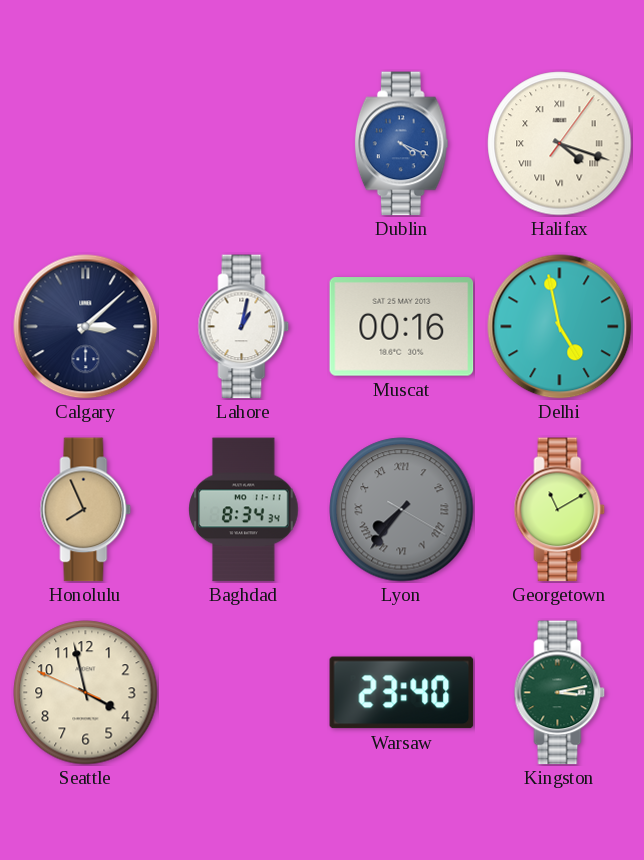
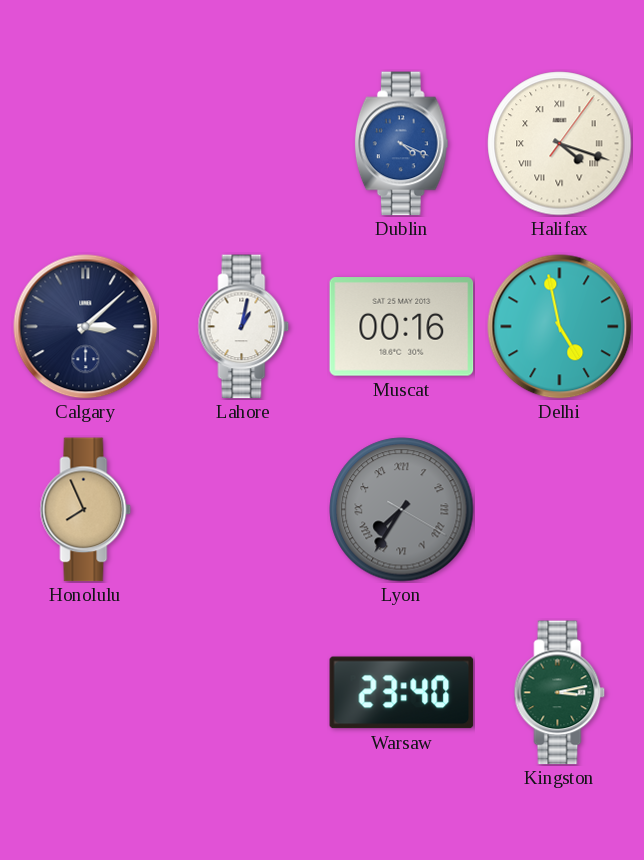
Baghdad: 8:34 -> none
Lyon: 7:36 -> 7:35
Georgetown: 11:10 -> none
Seattle: 3:57 -> none
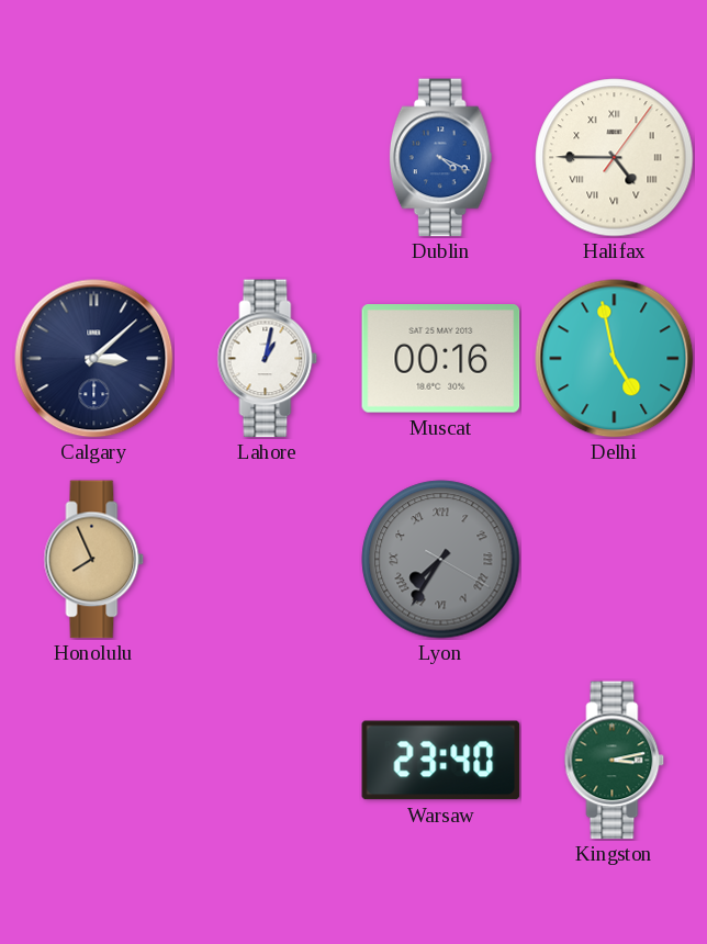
Halifax: 4:18 -> 4:45
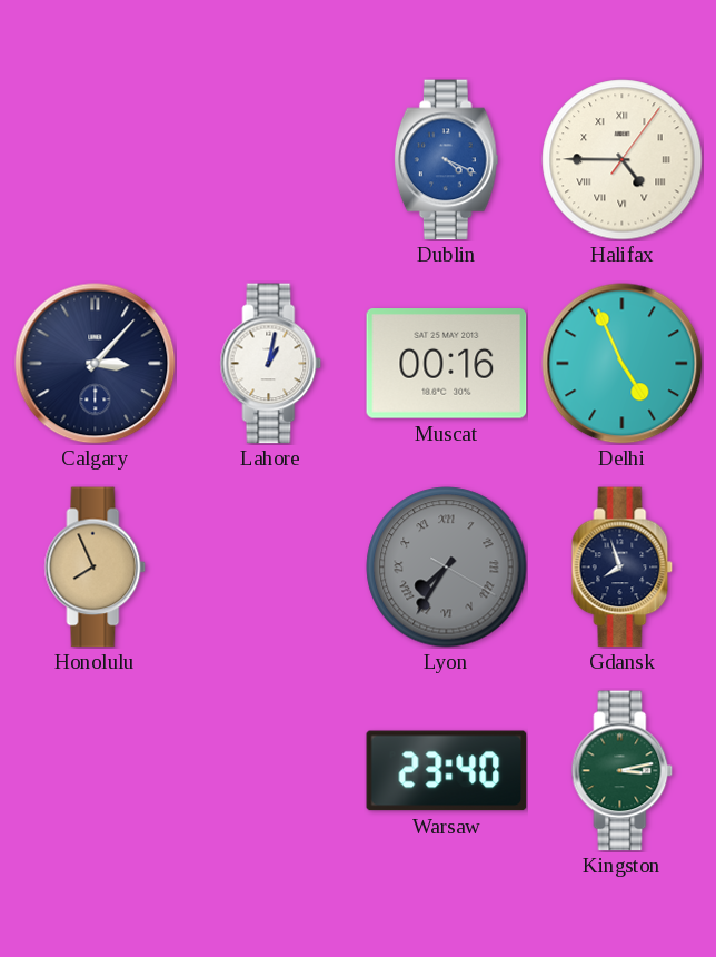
Calgary: 3:08 -> 3:07
Delhi: 4:58 -> 4:56
Gdansk: none -> 7:57
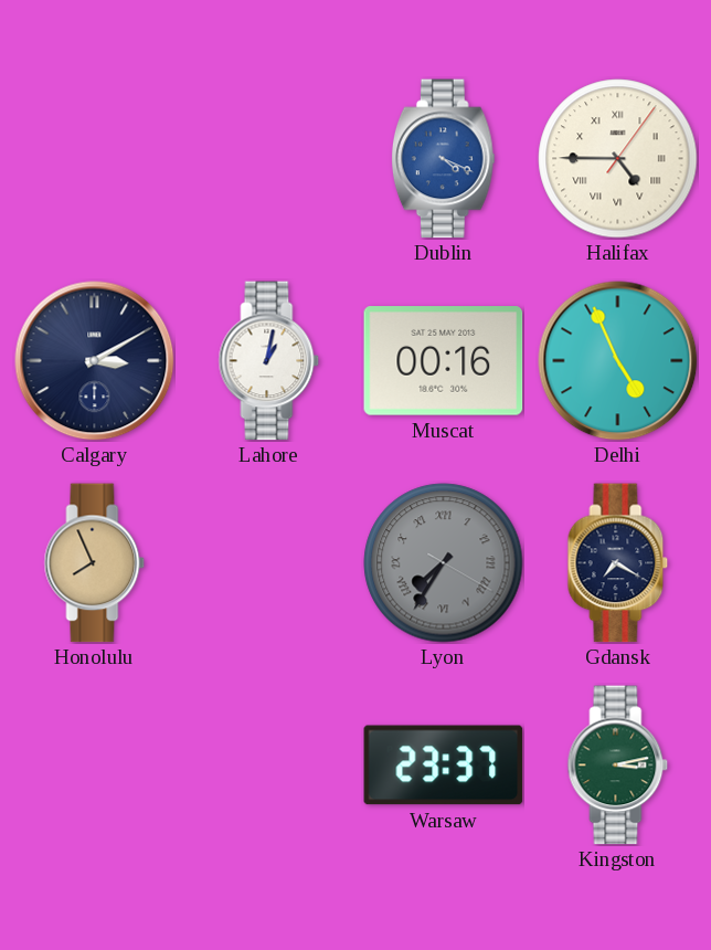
Calgary: 3:07 -> 3:10
Gdansk: 7:57 -> 7:20
Warsaw: 23:40 -> 23:37
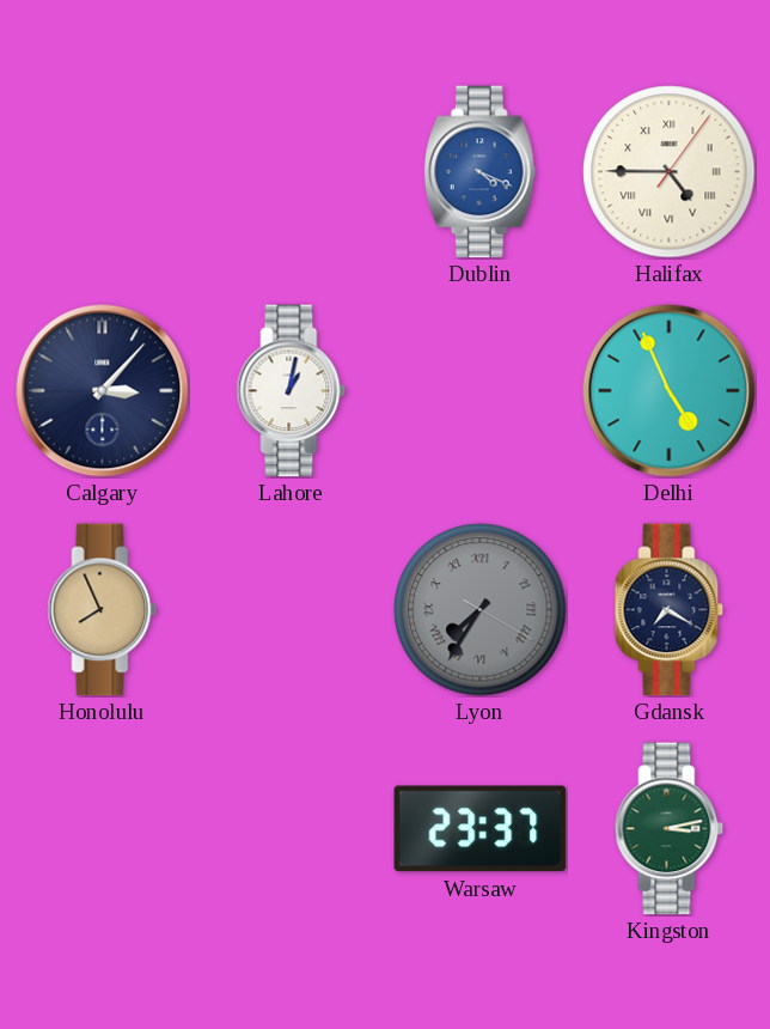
Calgary: 3:10 -> 3:07
Muscat: 00:16 -> none
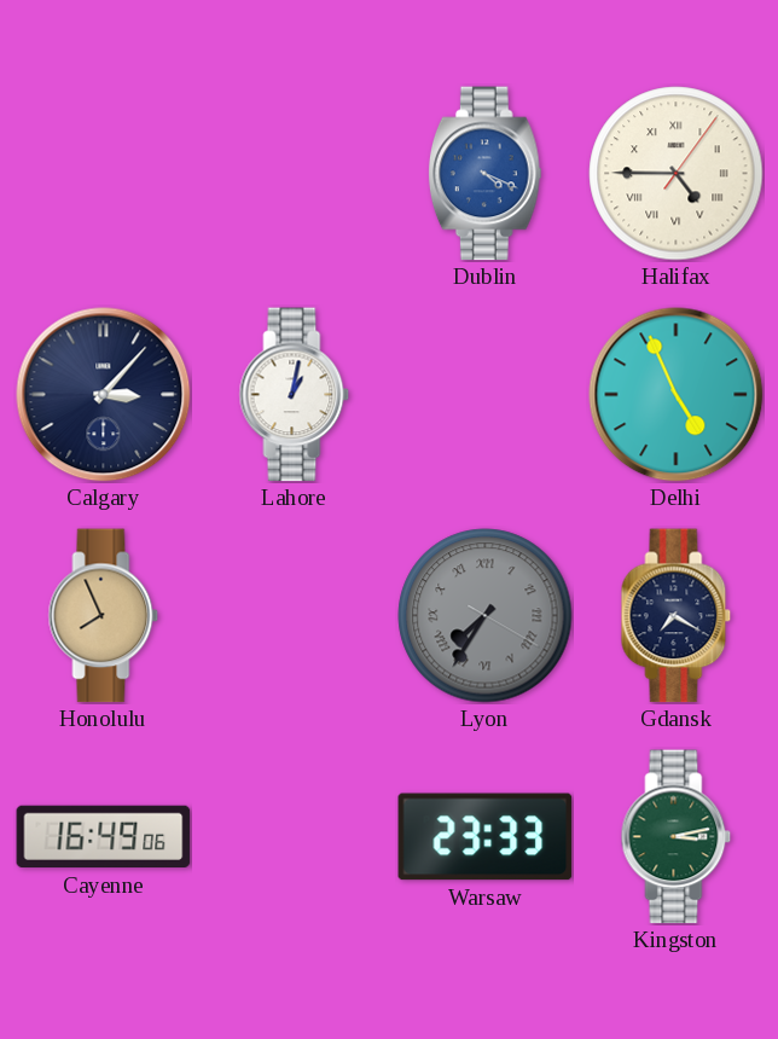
Cayenne: none -> 16:49
Warsaw: 23:37 -> 23:33
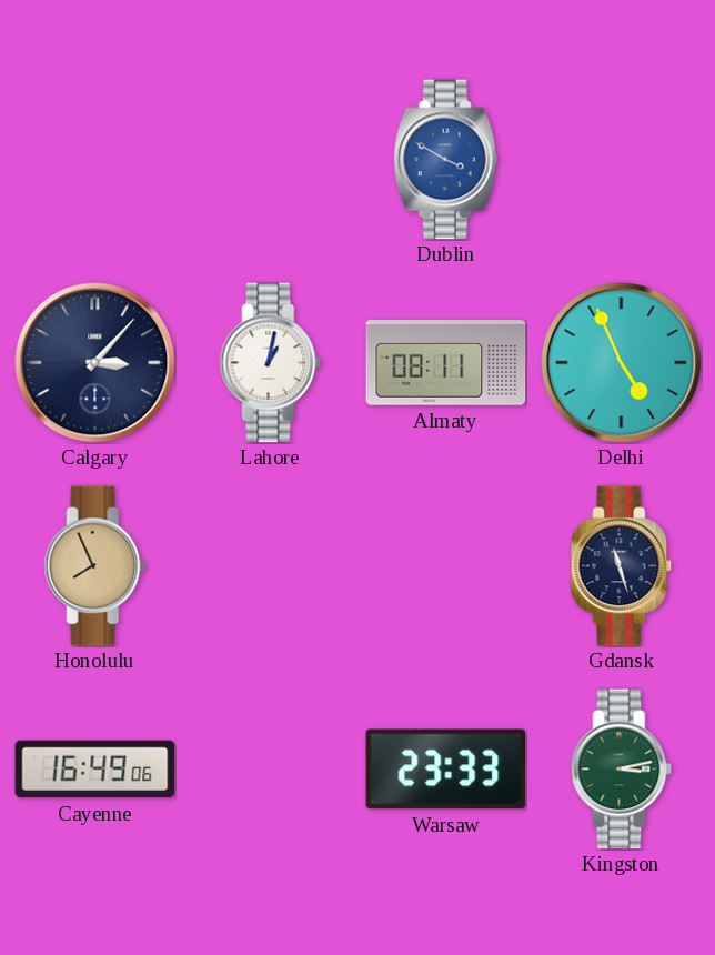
Dublin: 4:19 -> 3:50
Halifax: 4:45 -> none
Almaty: none -> 08:11
Lyon: 7:35 -> none
Gdansk: 7:20 -> 11:27
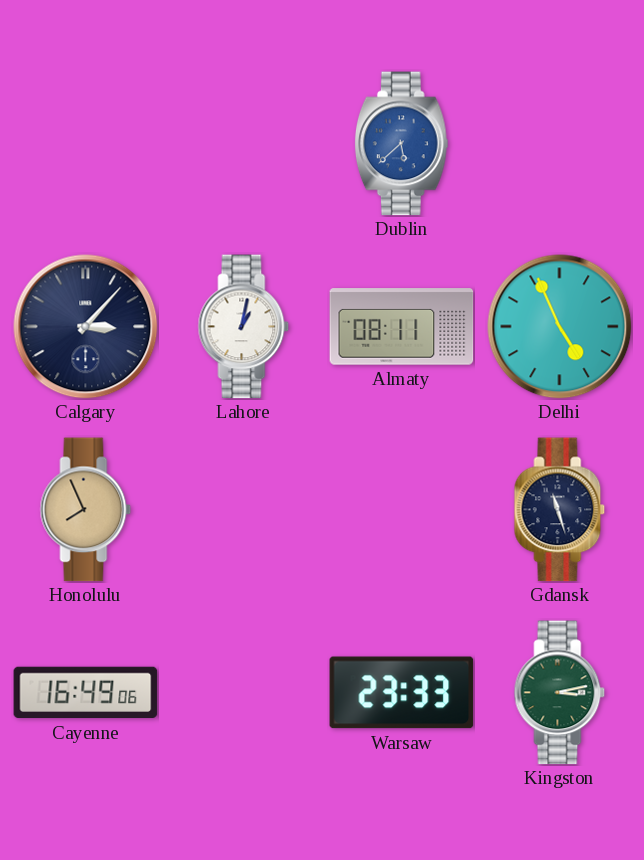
Dublin: 3:50 -> 5:38
